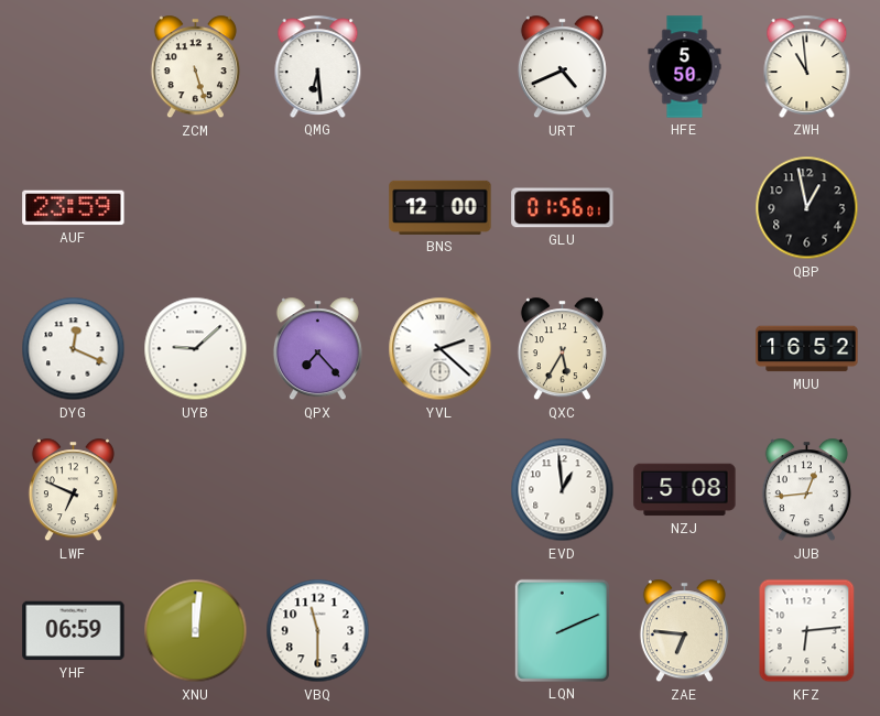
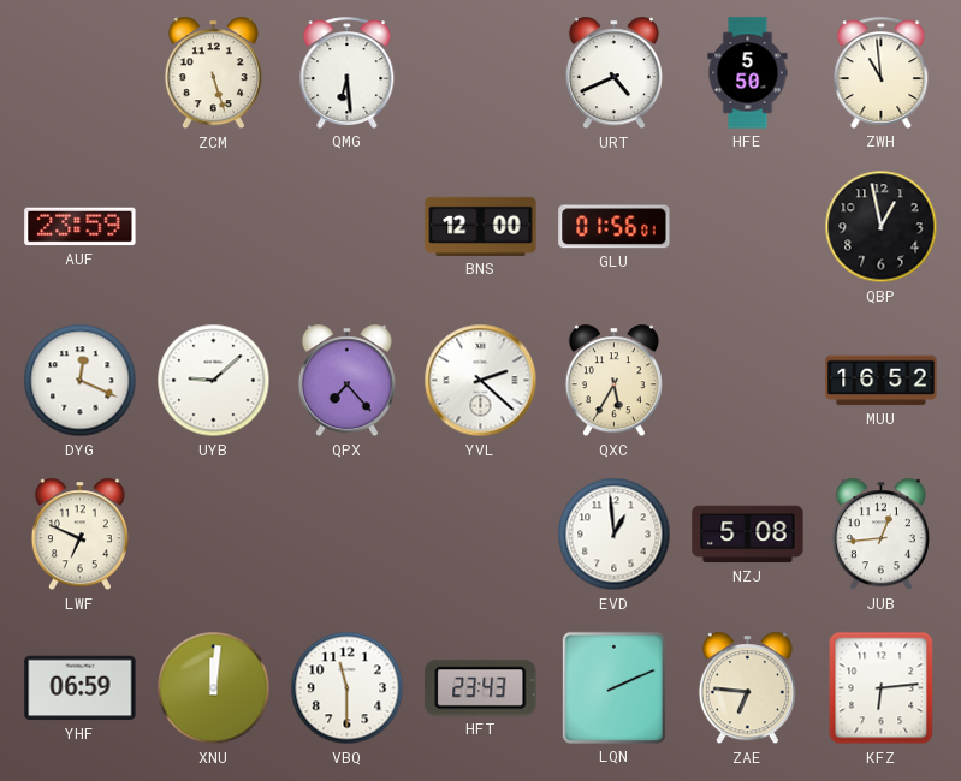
HFT: none -> 23:43
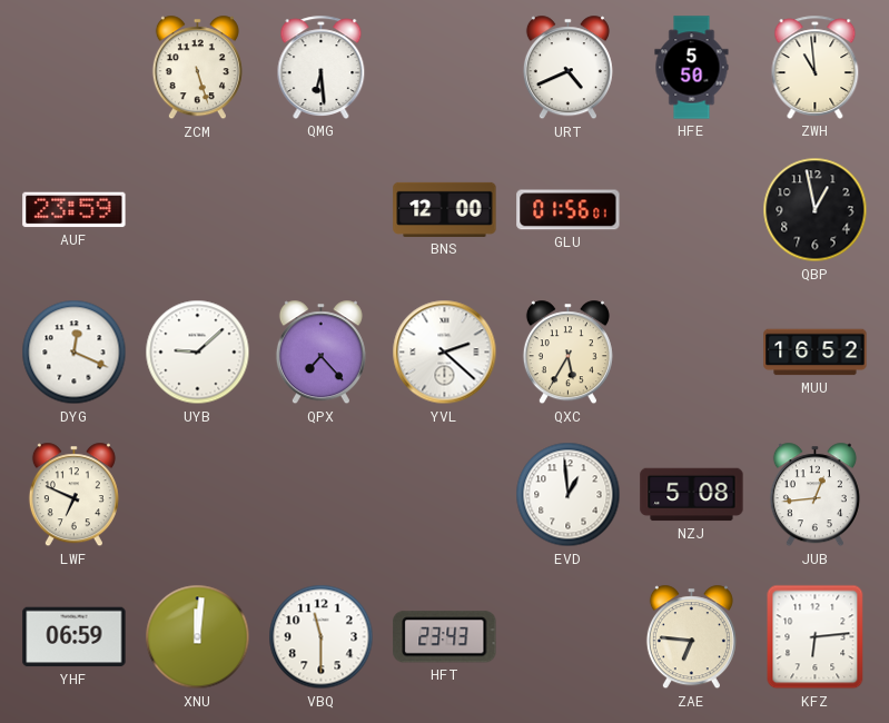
LQN: 2:11 -> none
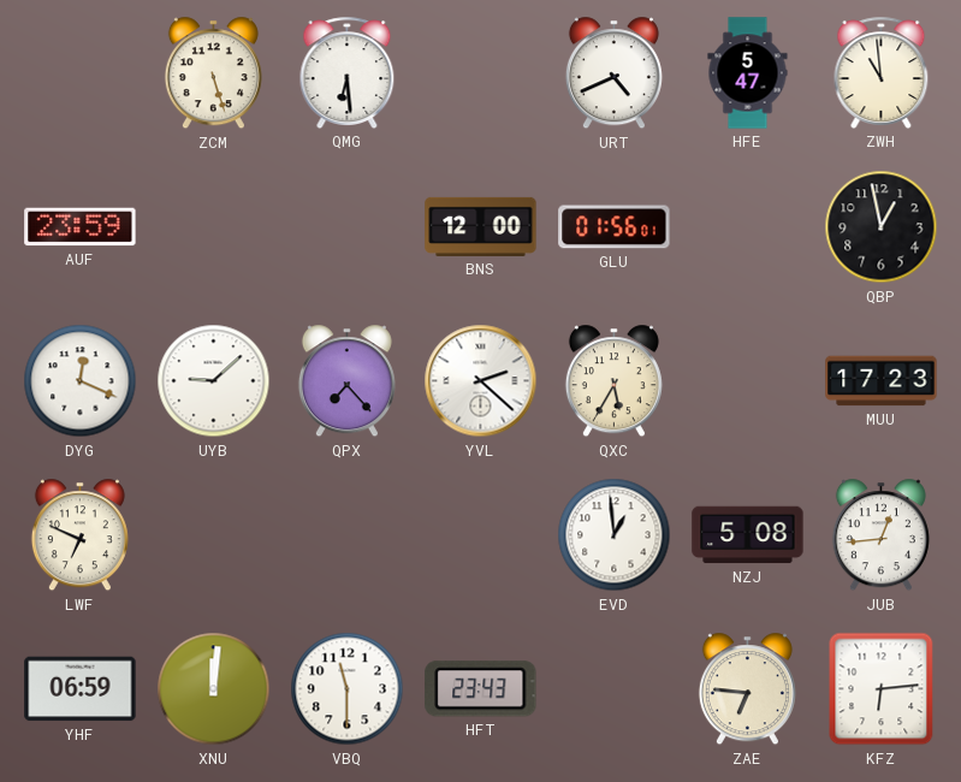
HFE: 5:50 -> 5:47
MUU: 16:52 -> 17:23
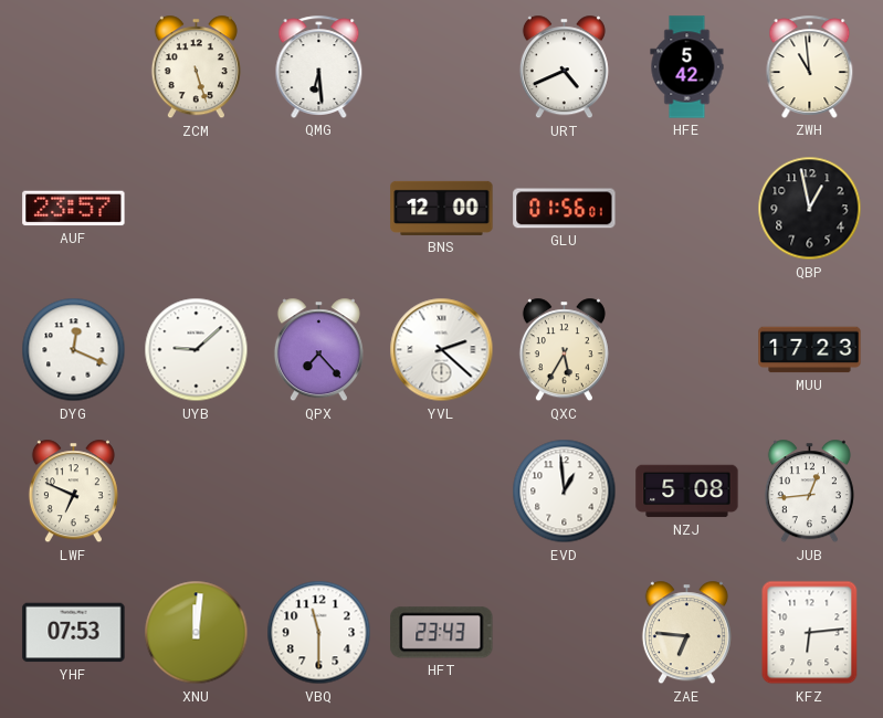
HFE: 5:47 -> 5:42
AUF: 23:59 -> 23:57
YHF: 06:59 -> 07:53
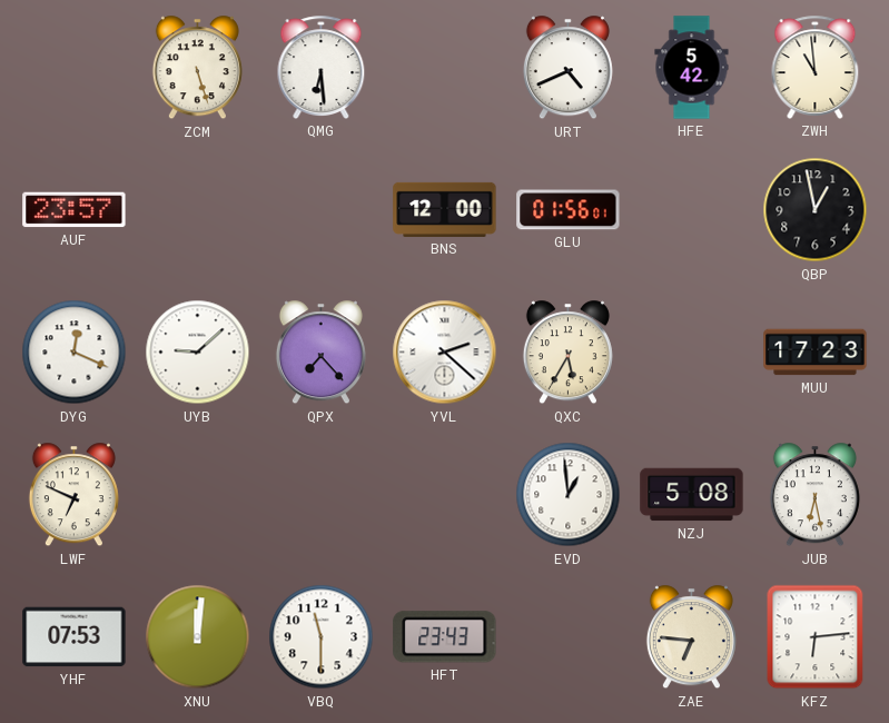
JUB: 12:44 -> 6:28
